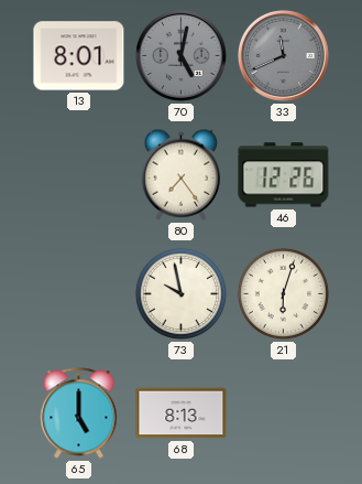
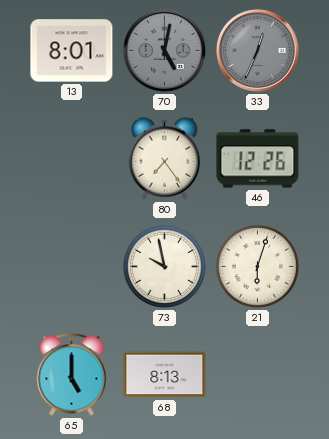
33: 11:41 -> 12:34
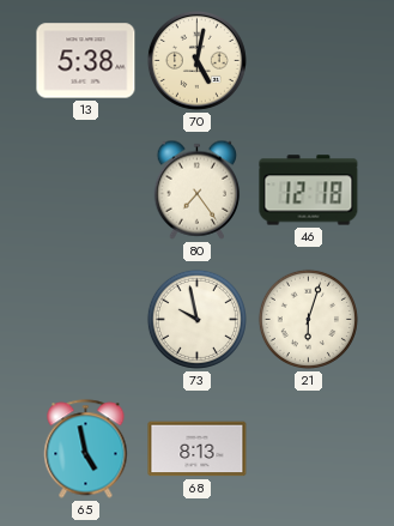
13: 8:01 -> 5:38
70 dial: grey -> cream
33: 12:34 -> none
46: 12:26 -> 12:18
65: 5:00 -> 4:58
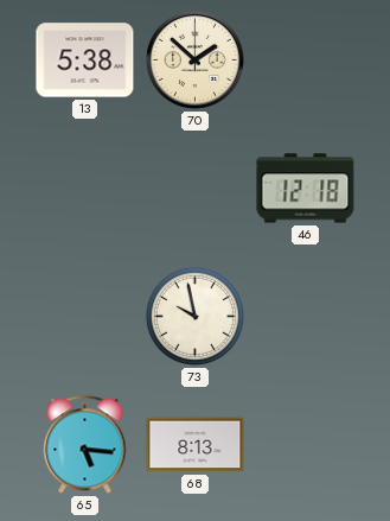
70: 5:02 -> 1:52
80: 7:24 -> none
21: 6:03 -> none
65: 4:58 -> 5:16
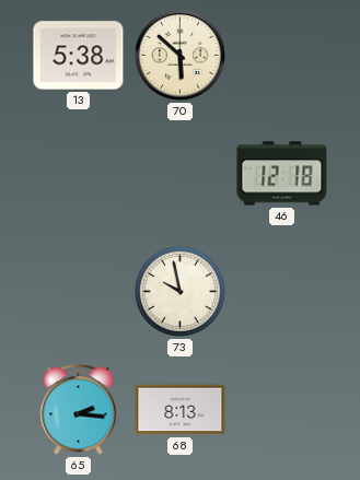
70: 1:52 -> 5:52
65: 5:16 -> 2:16
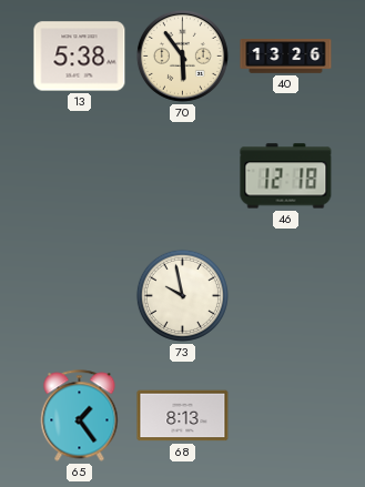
70: 5:52 -> 5:54
40: none -> 13:26
65: 2:16 -> 1:24
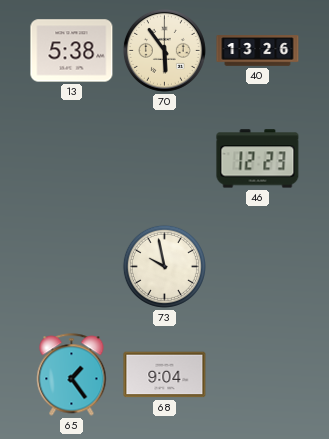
46: 12:18 -> 12:23
68: 8:13 -> 9:04
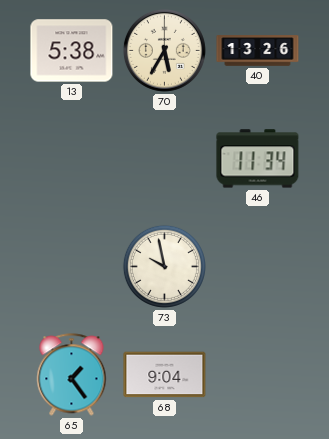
70: 5:54 -> 5:35
46: 12:23 -> 11:34
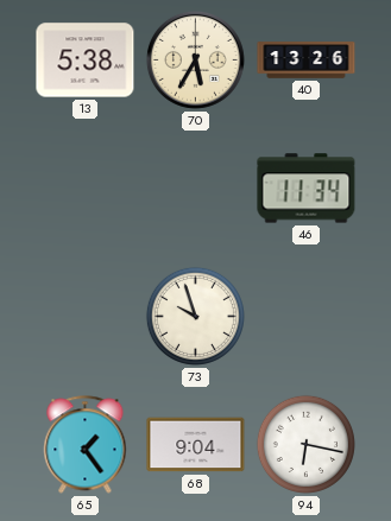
73: 9:58 -> 9:57
94: none -> 6:17
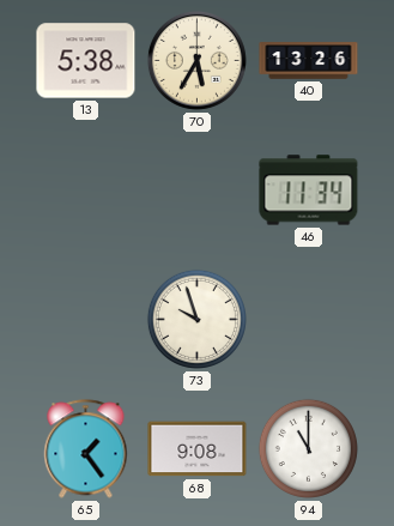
68: 9:04 -> 9:08
94: 6:17 -> 11:00
